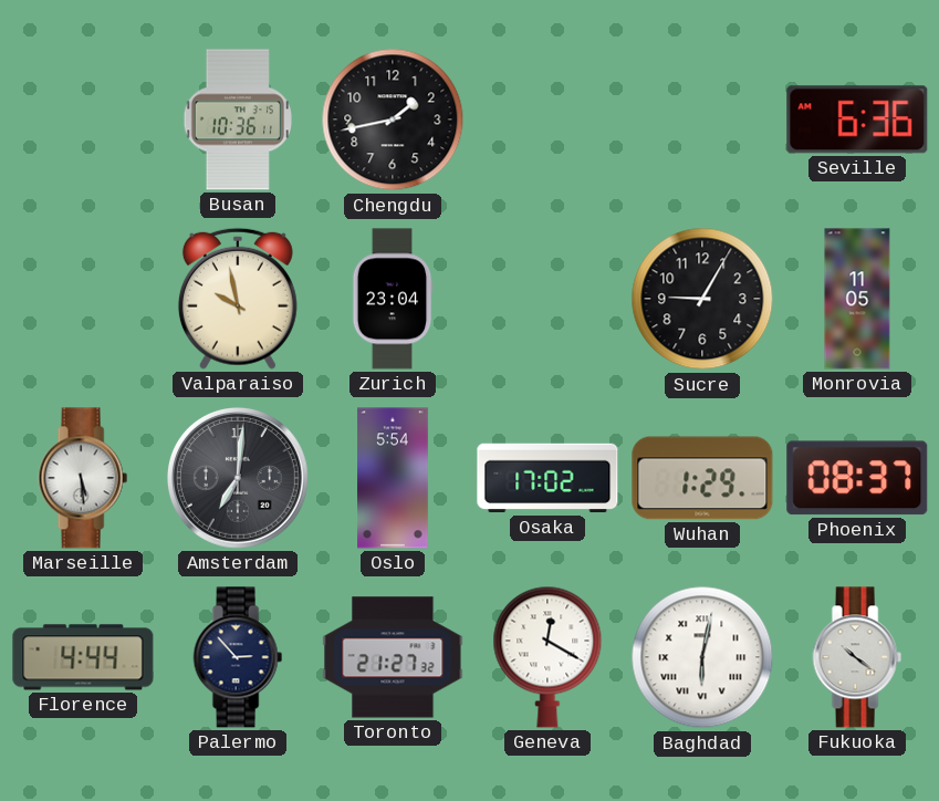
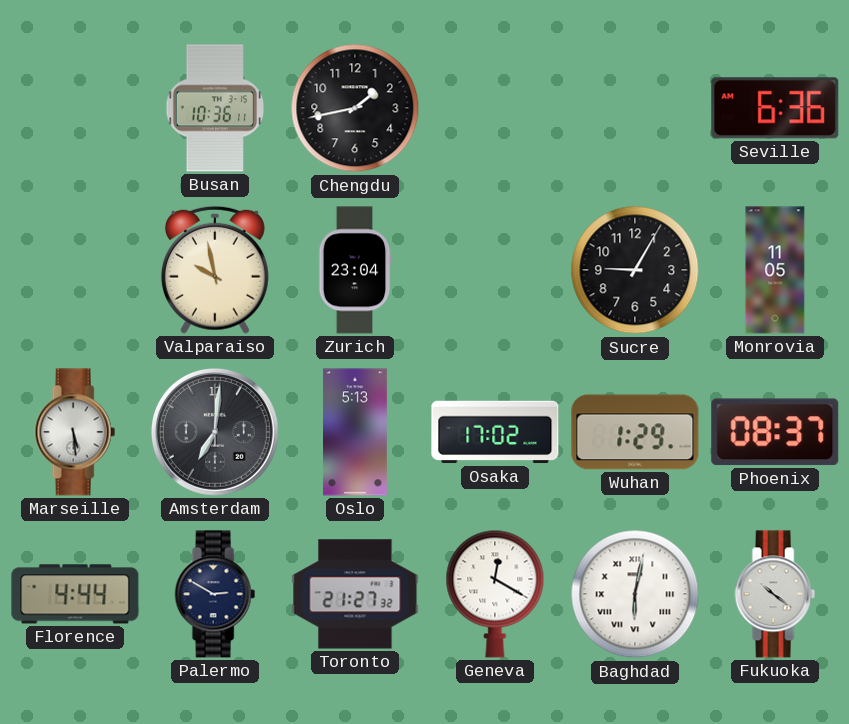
Oslo: 5:54 -> 5:13
Palermo: 2:53 -> 2:50
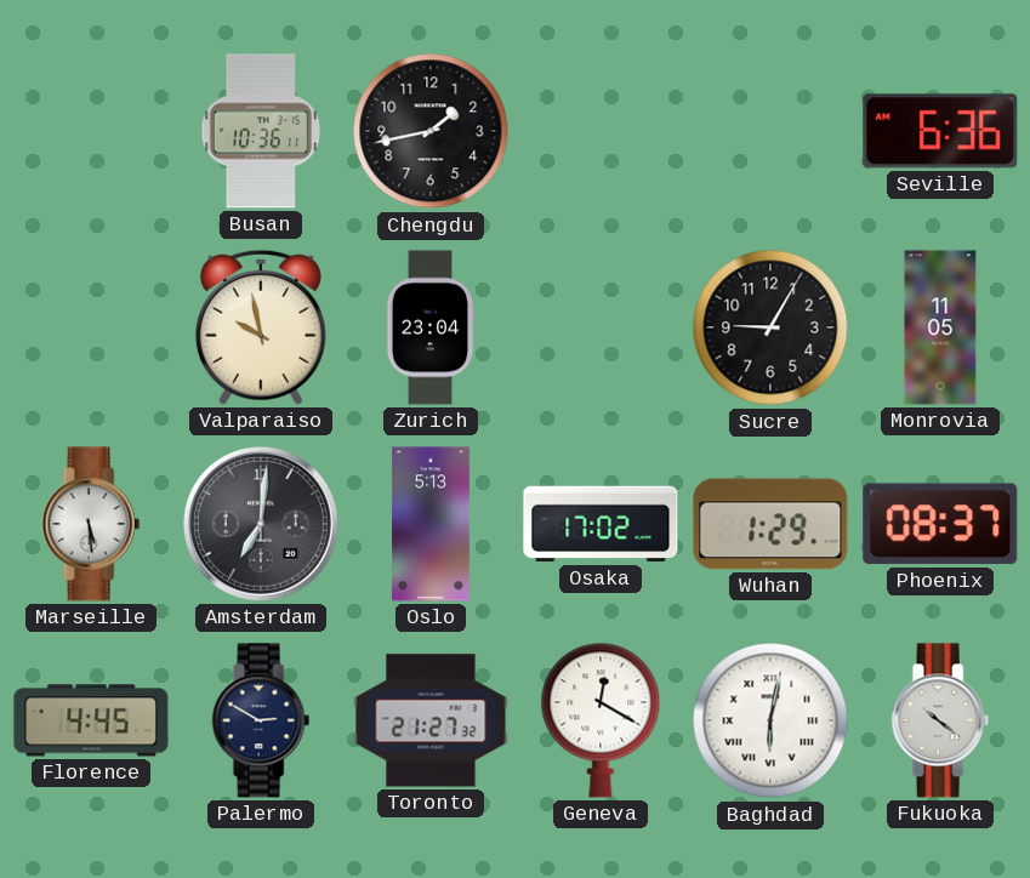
Florence: 4:44 -> 4:45
